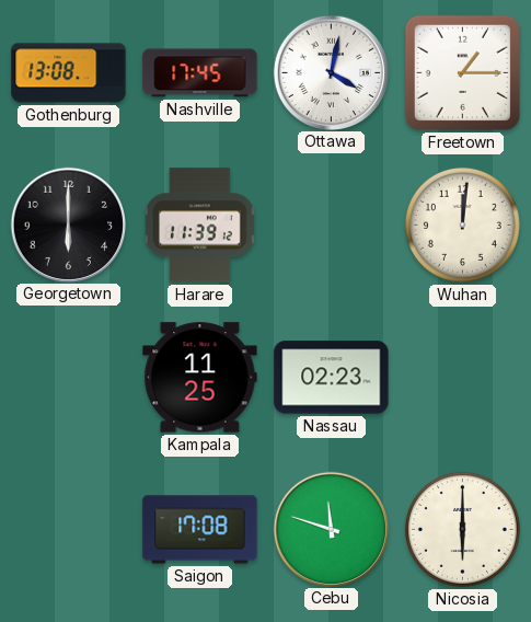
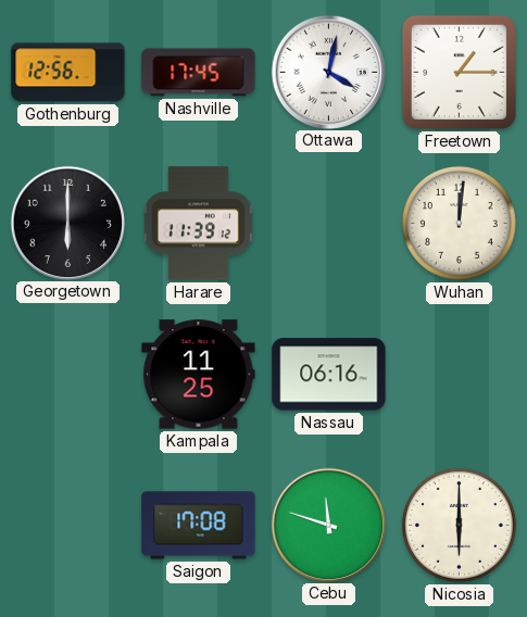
Gothenburg: 13:08 -> 12:56
Nassau: 02:23 -> 06:16
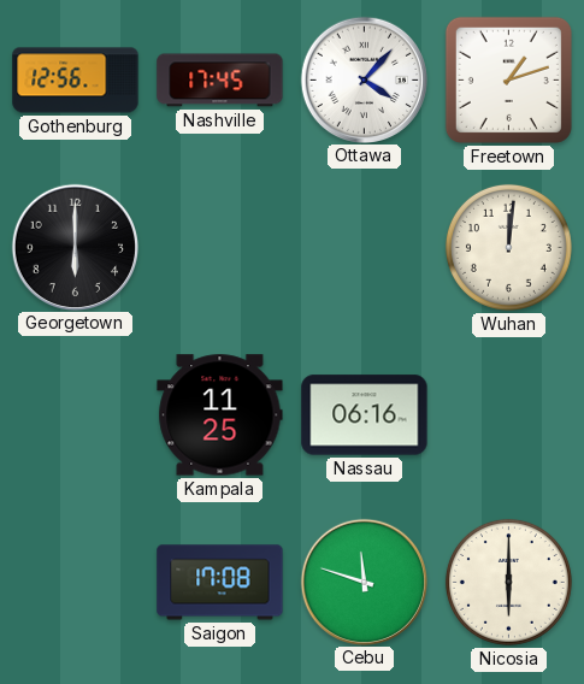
Ottawa: 4:02 -> 4:07
Freetown: 1:15 -> 1:12
Harare: 11:39 -> none
